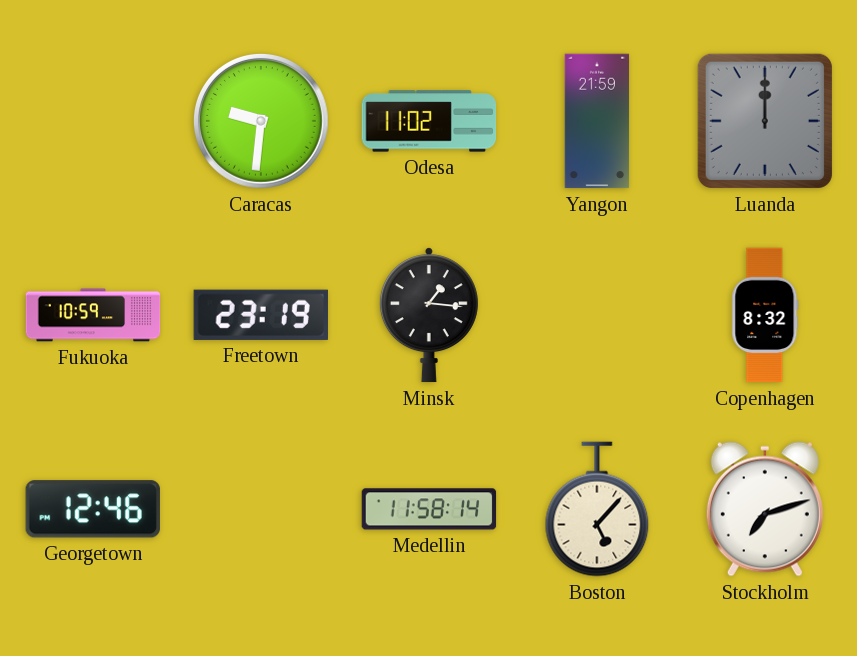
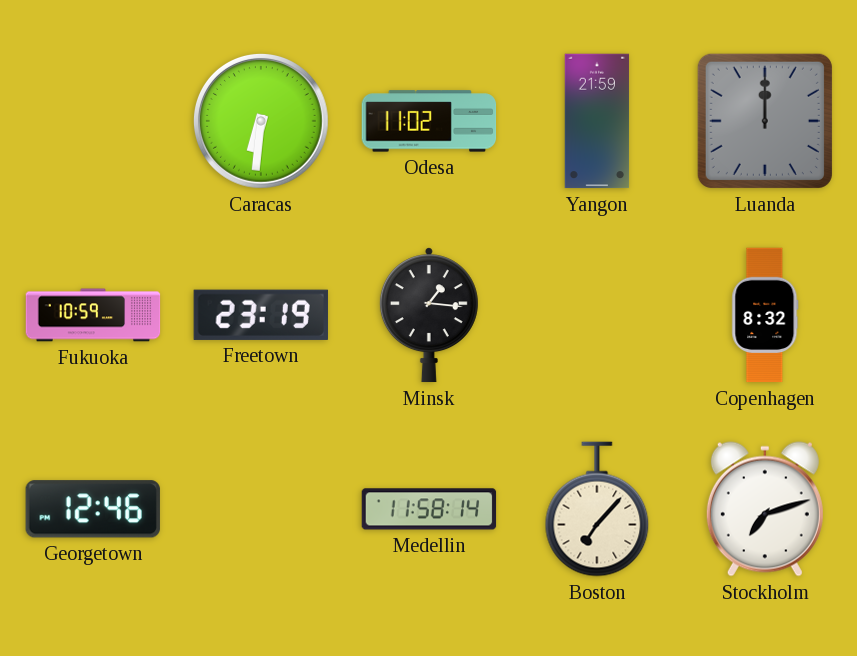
Caracas: 9:31 -> 6:31
Boston: 5:07 -> 7:07
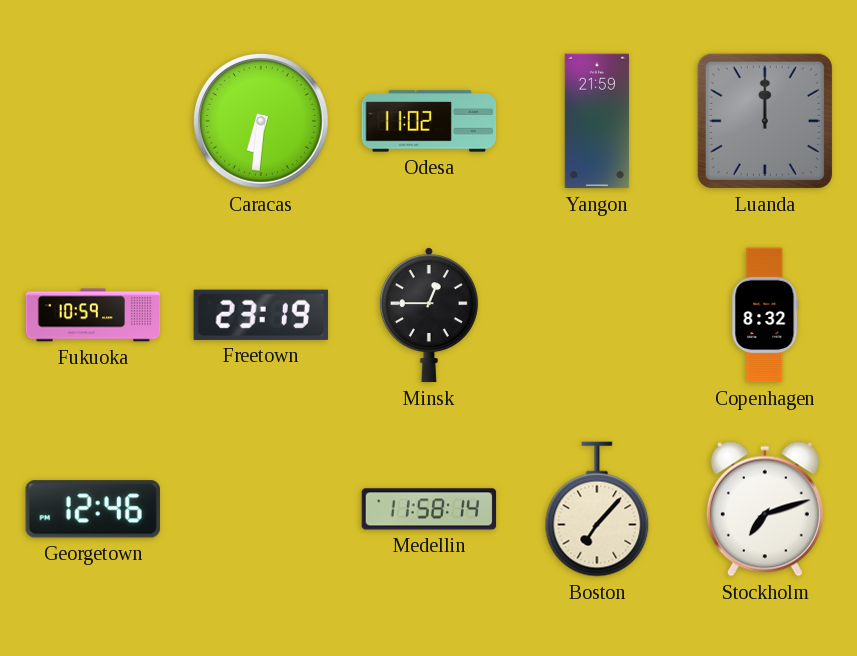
Minsk: 1:16 -> 12:45
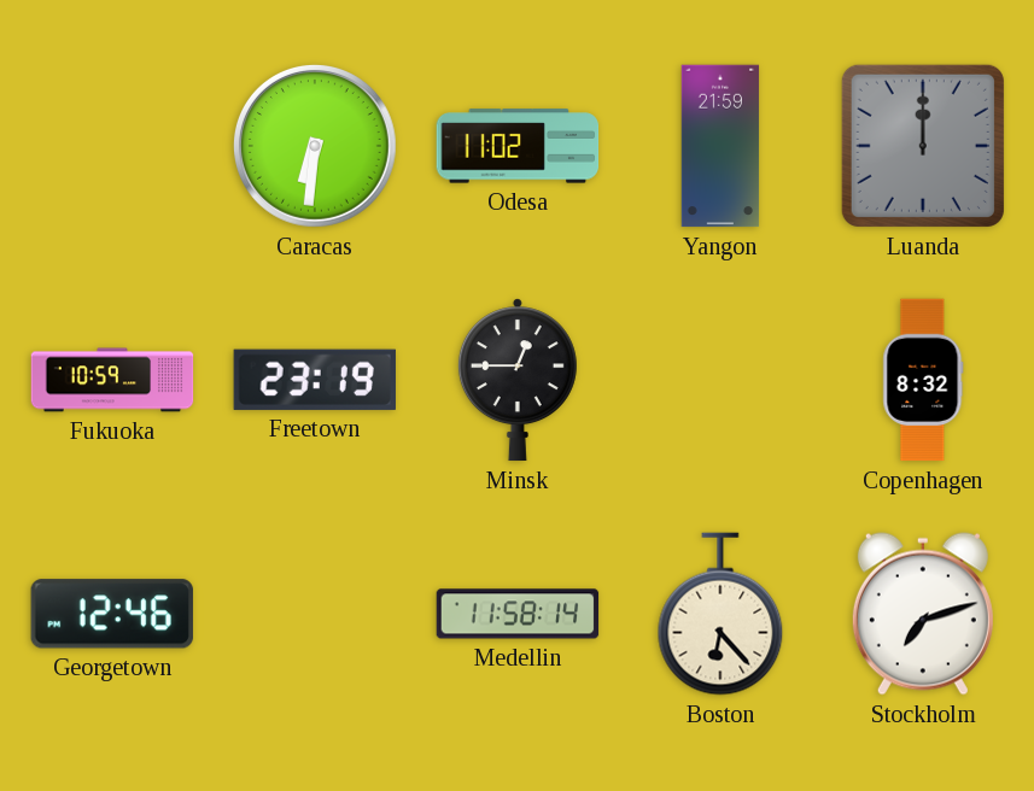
Boston: 7:07 -> 6:23
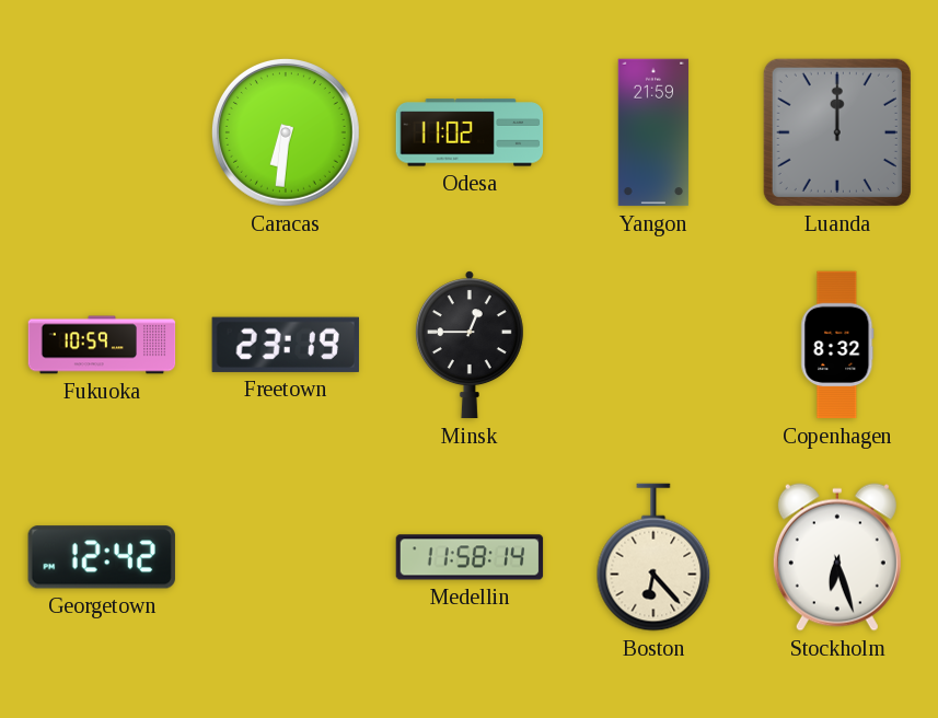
Georgetown: 12:46 -> 12:42
Stockholm: 7:12 -> 6:27
